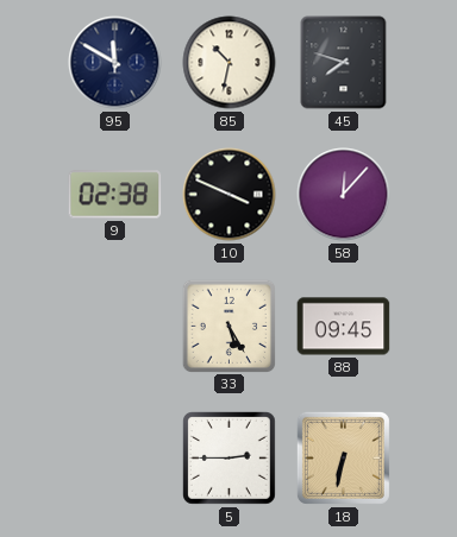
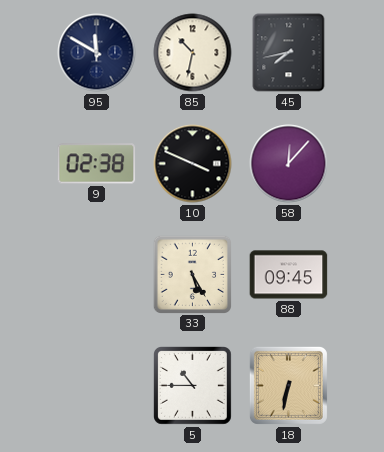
45: 7:48 -> 7:43
5: 2:45 -> 10:45
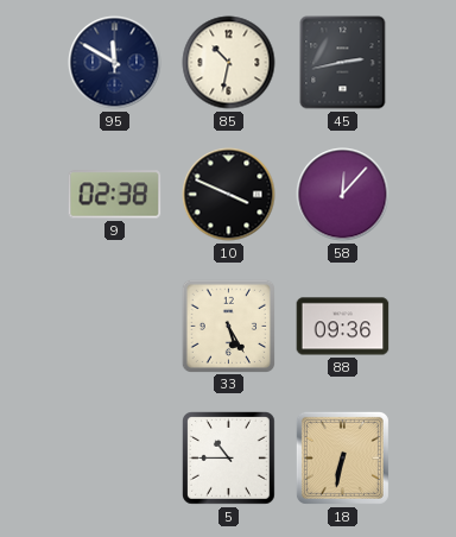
45: 7:43 -> 2:43
88: 09:45 -> 09:36
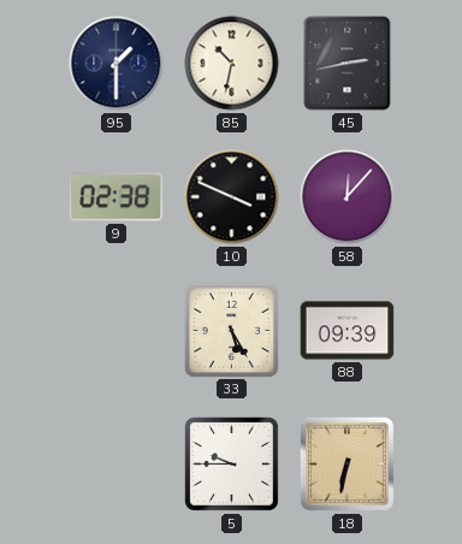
95: 11:50 -> 1:30
88: 09:36 -> 09:39
5: 10:45 -> 9:45
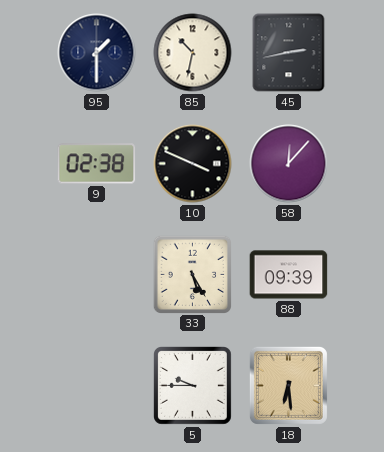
18: 6:32 -> 6:29
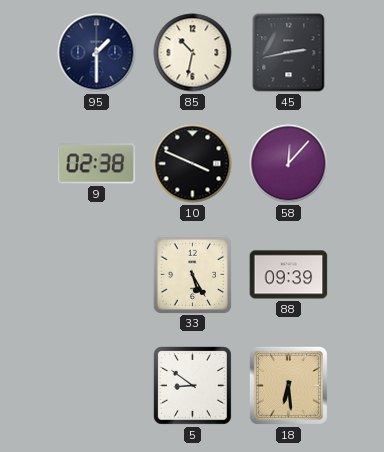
5: 9:45 -> 8:51
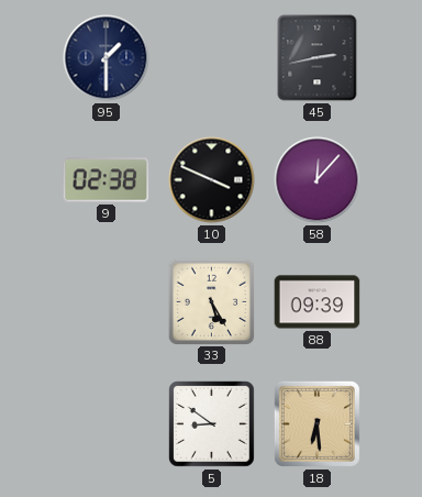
85: 10:32 -> none
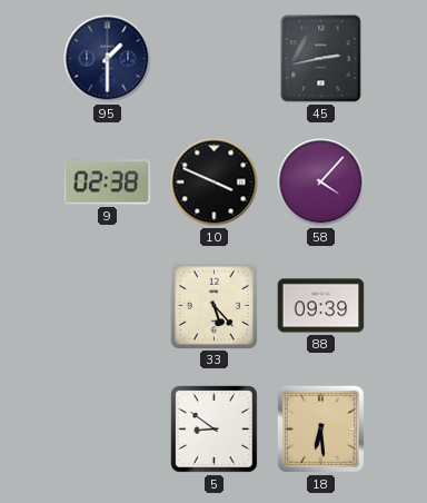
58: 12:07 -> 4:07
33: 5:25 -> 5:23
